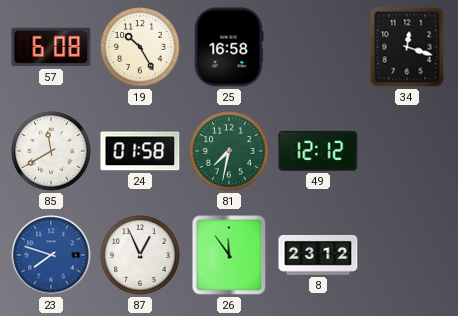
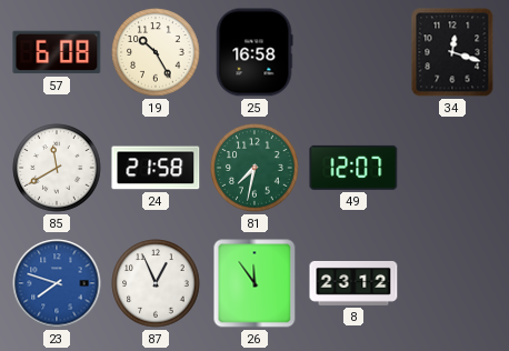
24: 01:58 -> 21:58
49: 12:12 -> 12:07
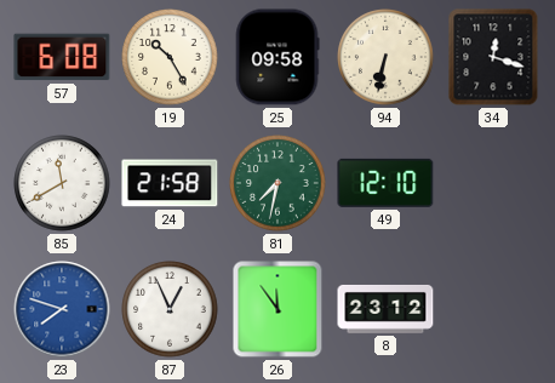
25: 16:58 -> 09:58
94: none -> 6:32
49: 12:07 -> 12:10
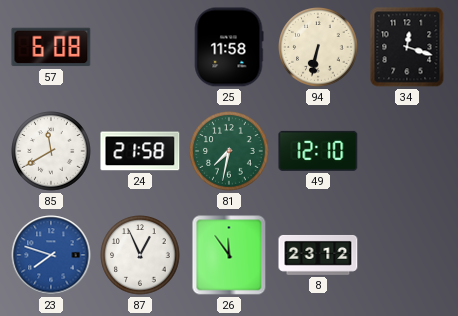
19: 10:25 -> none
25: 09:58 -> 11:58
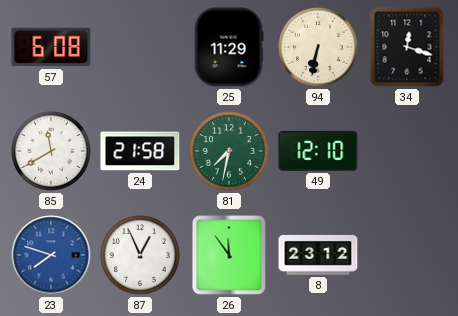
25: 11:58 -> 11:29
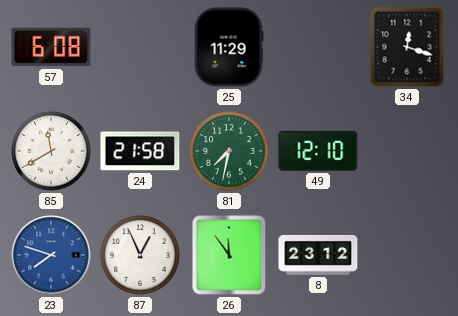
94: 6:32 -> none
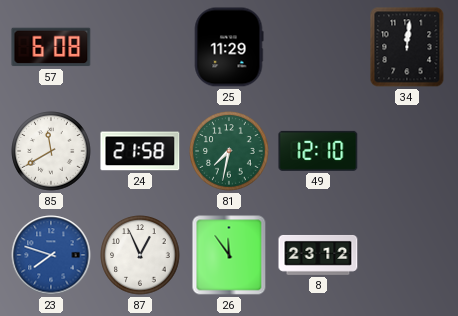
34: 12:18 -> 12:01
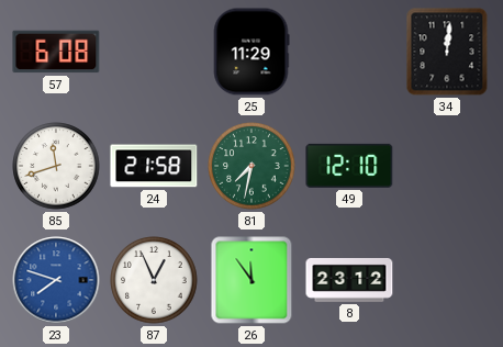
85: 11:40 -> 11:42
